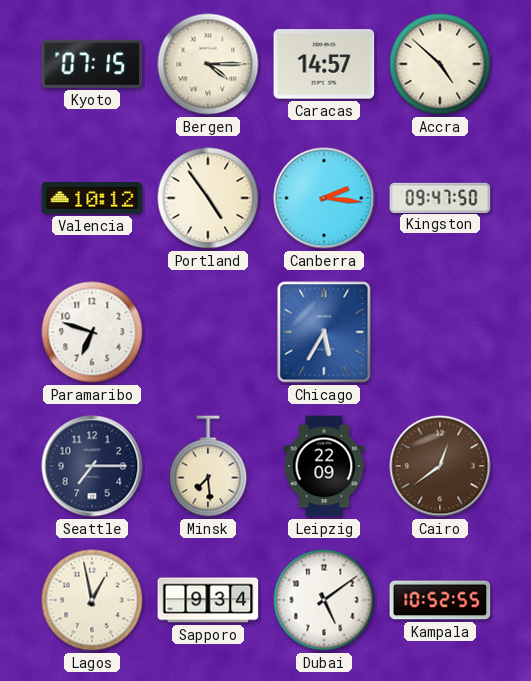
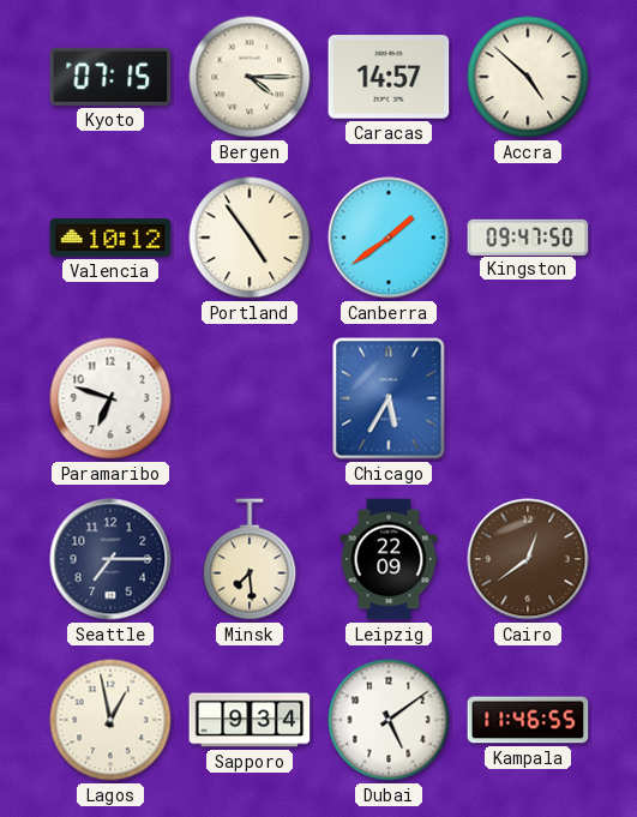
Canberra: 2:16 -> 1:39
Kampala: 10:52 -> 11:46
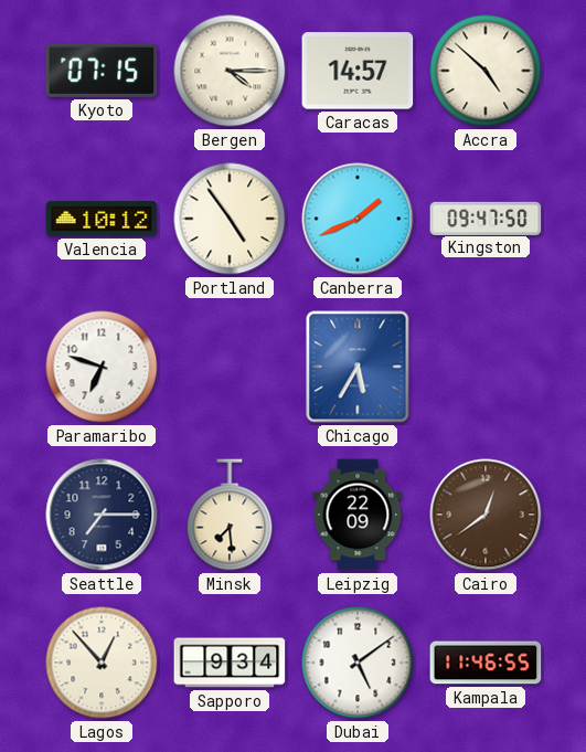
Canberra: 1:39 -> 1:41
Lagos: 12:58 -> 12:53
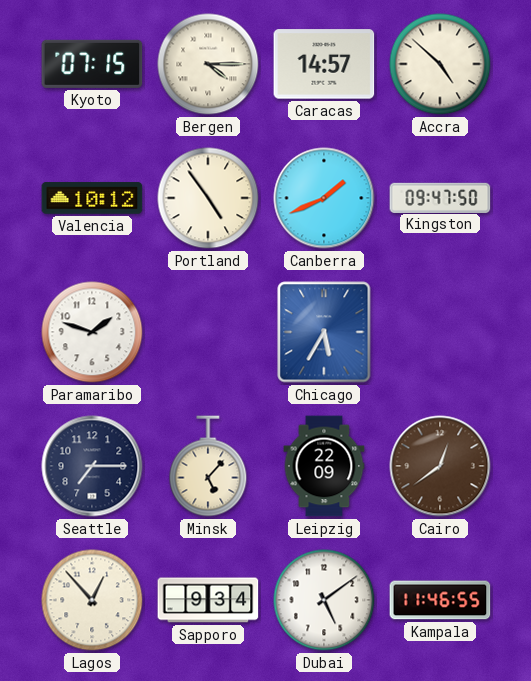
Paramaribo: 6:48 -> 1:48
Minsk: 7:29 -> 5:07
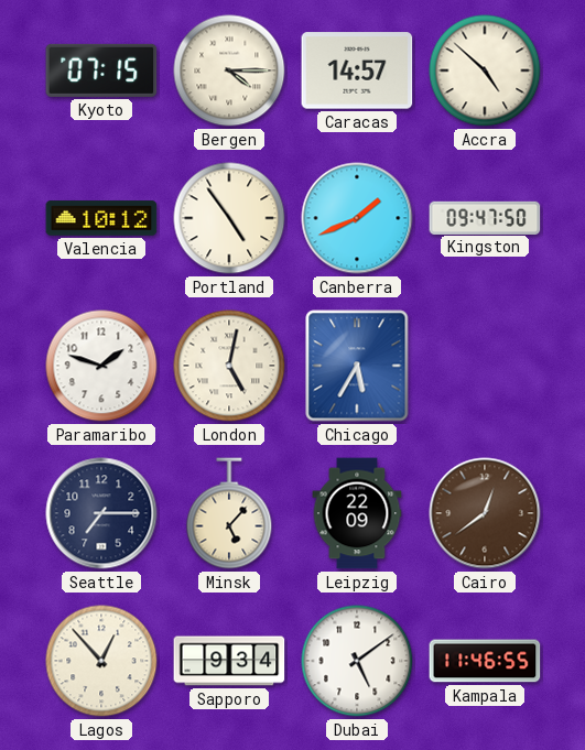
London: none -> 5:02
